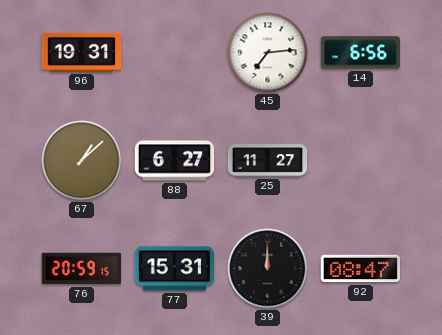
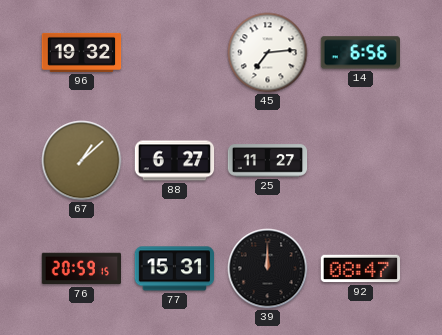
96: 19:31 -> 19:32
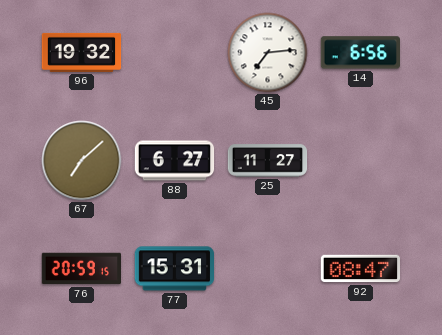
67: 1:08 -> 7:08
39: 12:00 -> none
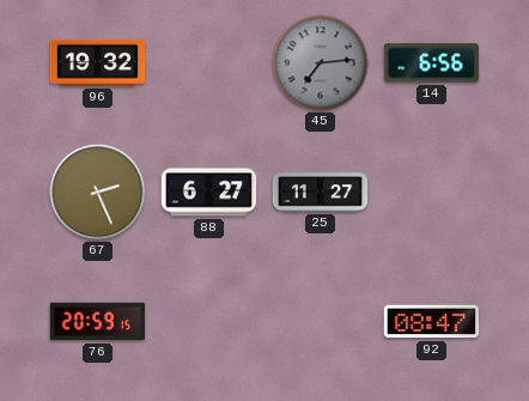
45 dial: white -> grey
67: 7:08 -> 2:26
77: 15:31 -> none
